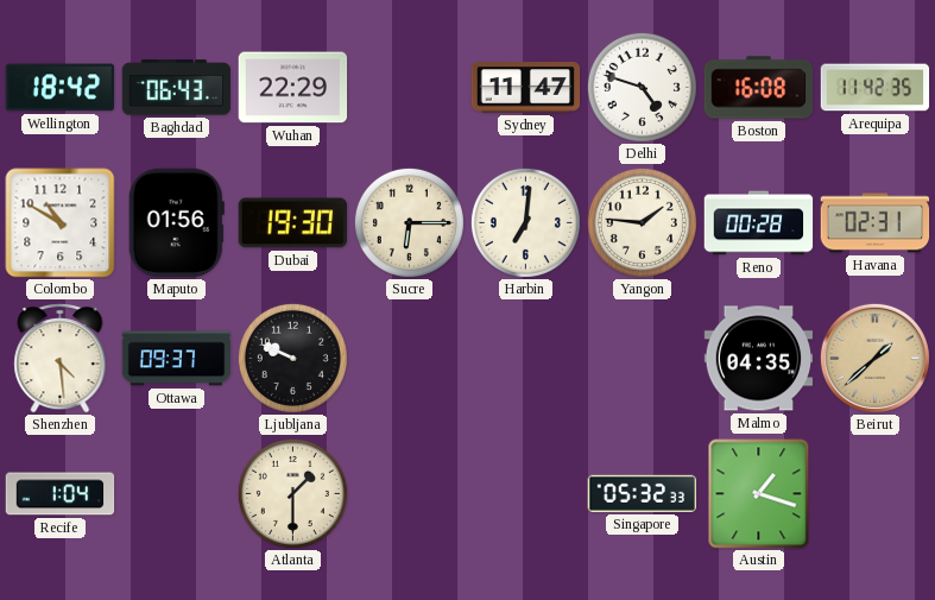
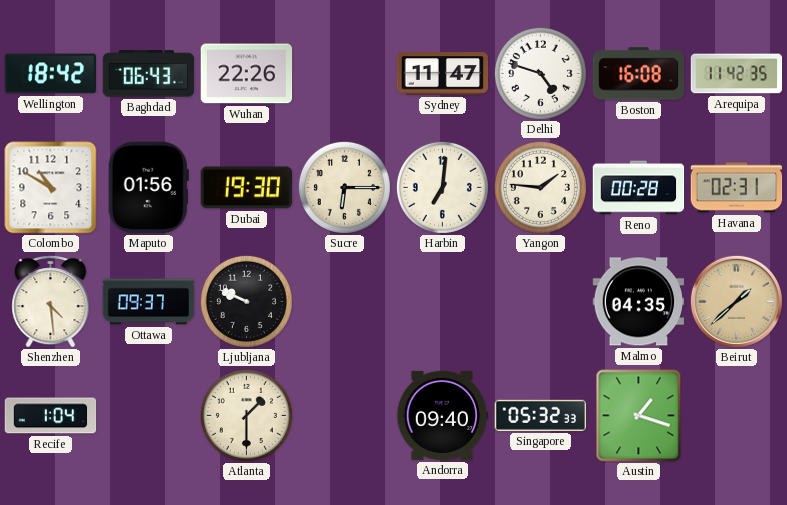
Wuhan: 22:29 -> 22:26
Andorra: none -> 09:40
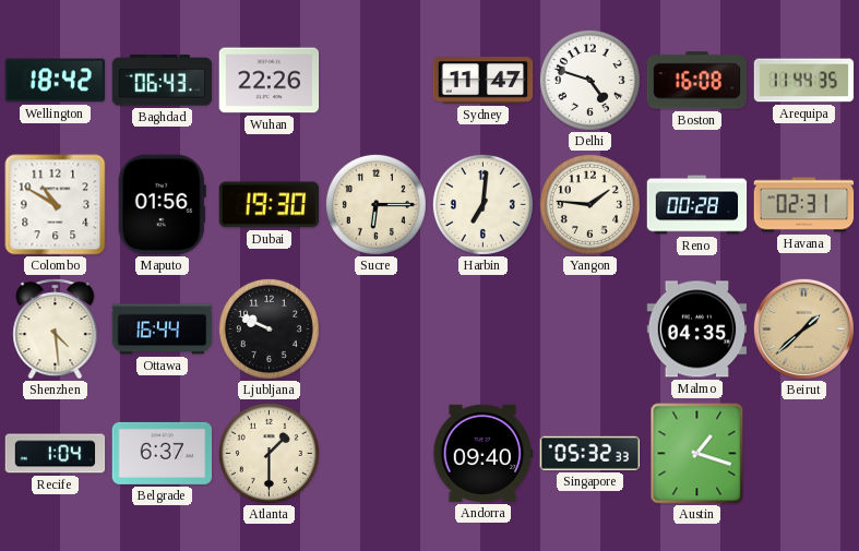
Arequipa: 11:42 -> 11:44
Ottawa: 09:37 -> 16:44
Belgrade: none -> 6:37
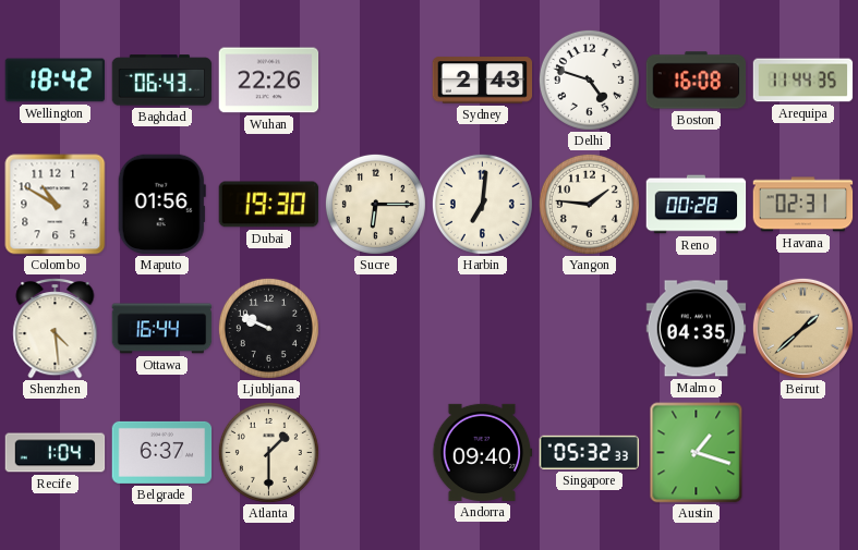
Sydney: 11:47 -> 2:43
